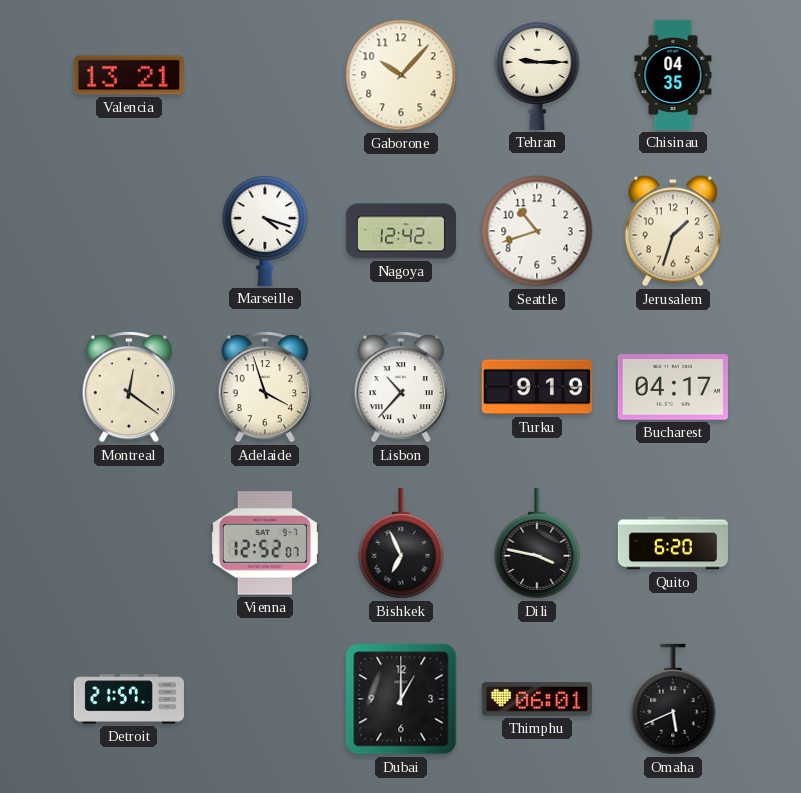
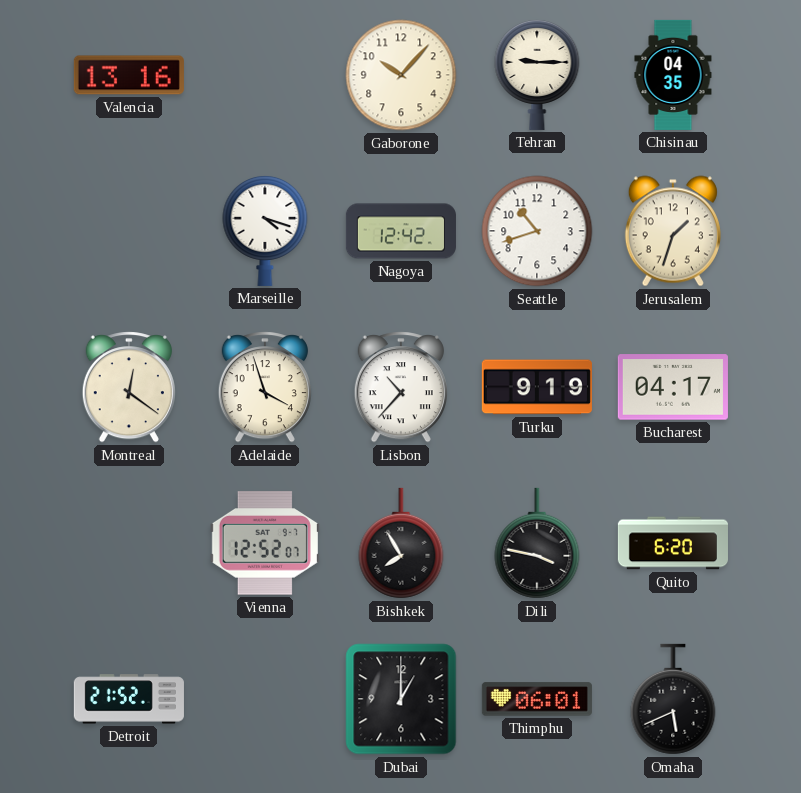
Valencia: 13:21 -> 13:16
Bishkek: 6:56 -> 7:55
Detroit: 21:57 -> 21:52
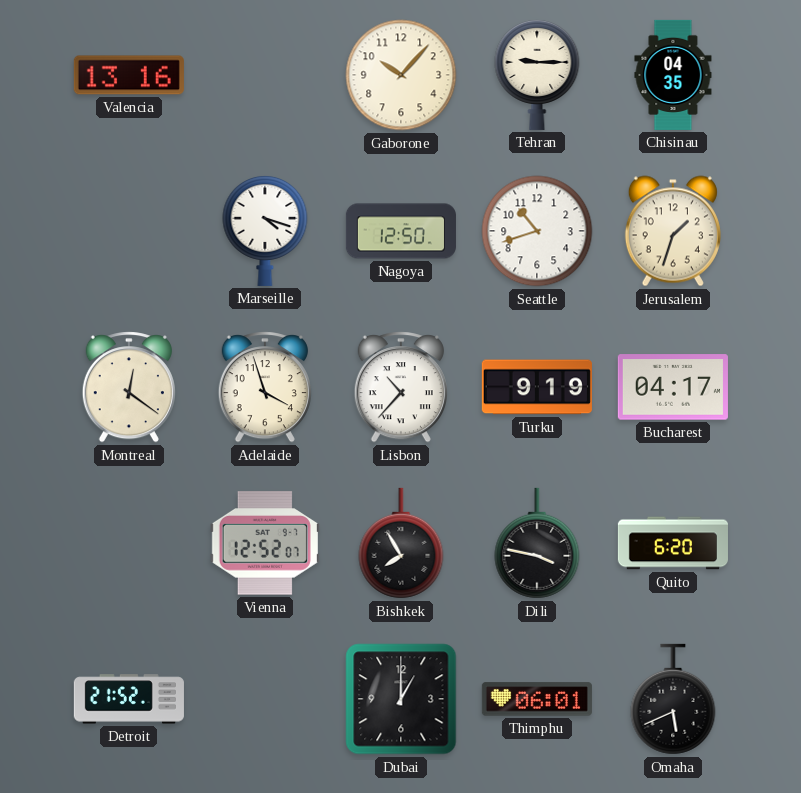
Nagoya: 12:42 -> 12:50
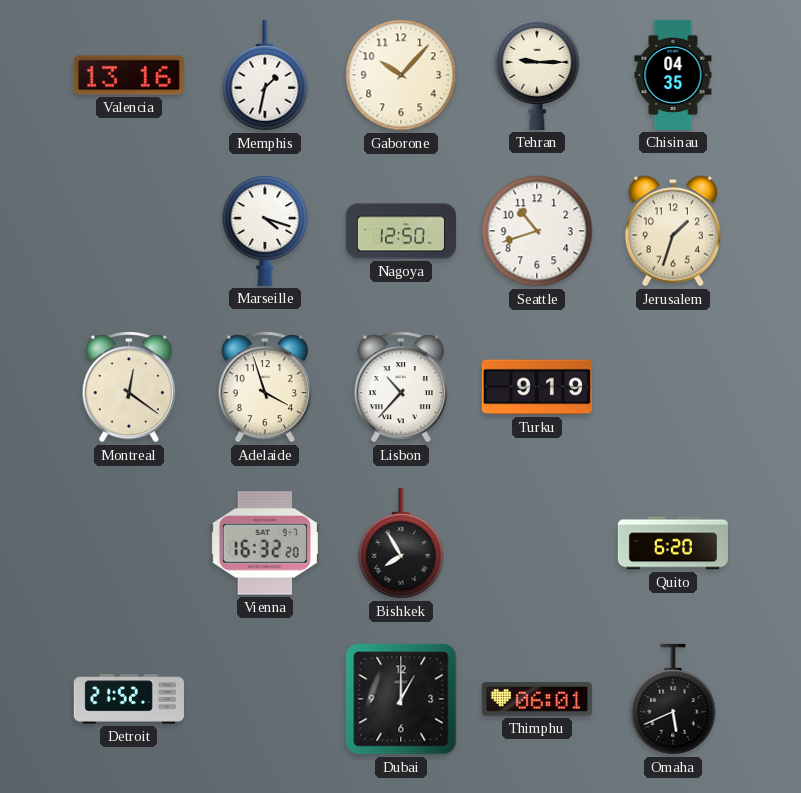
Memphis: none -> 1:32
Bucharest: 04:17 -> none
Vienna: 12:52 -> 16:32
Dili: 3:47 -> none
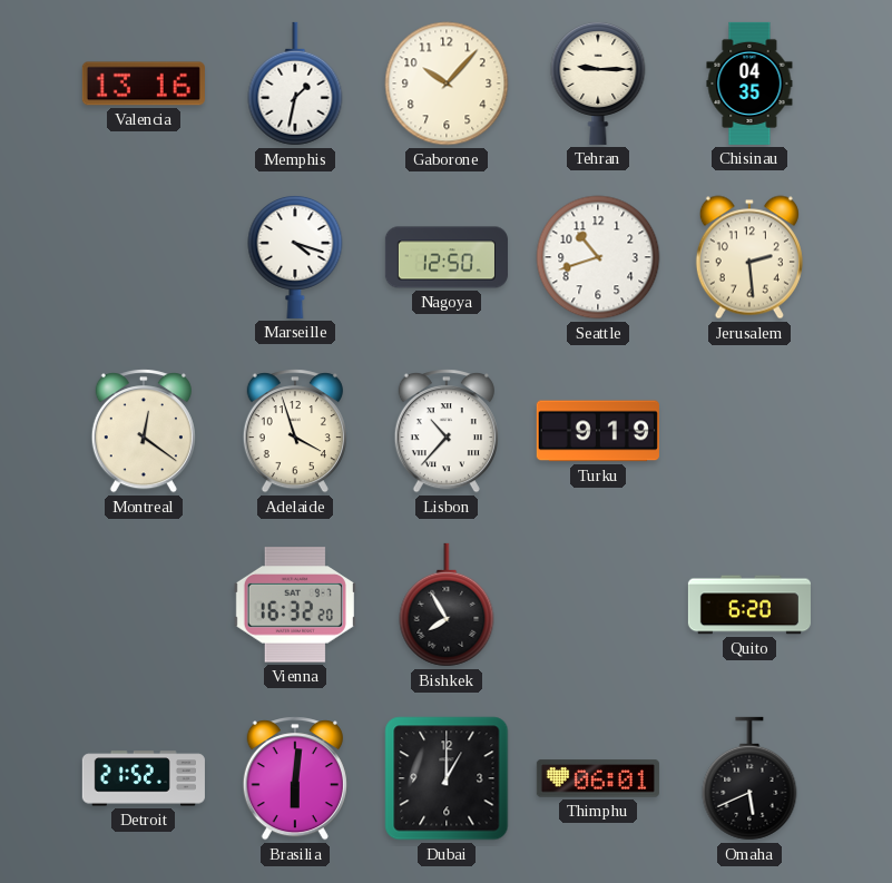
Jerusalem: 1:33 -> 2:29
Brasilia: none -> 6:01
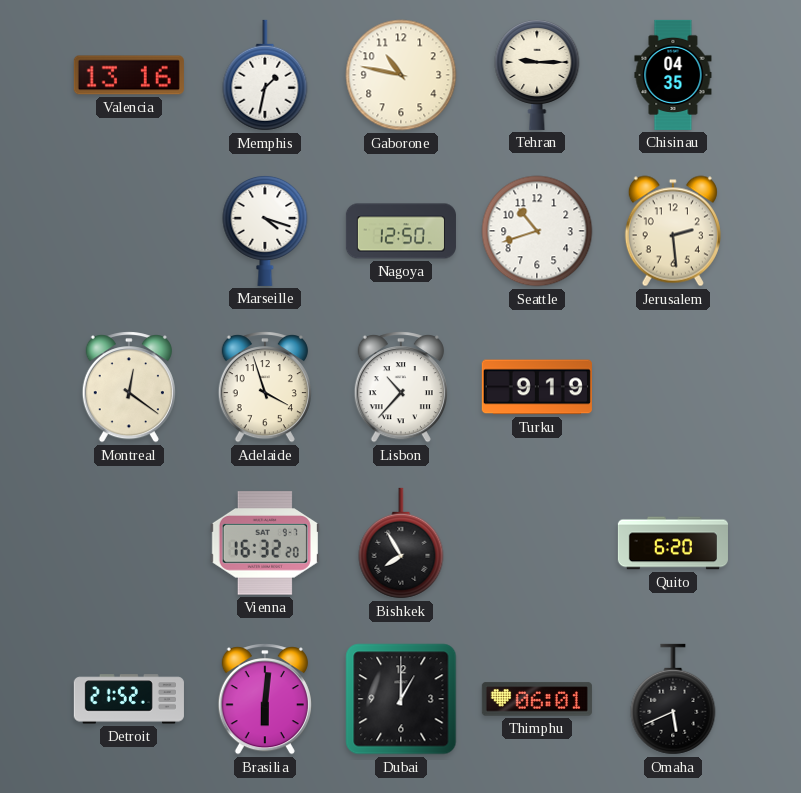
Gaborone: 10:07 -> 10:47
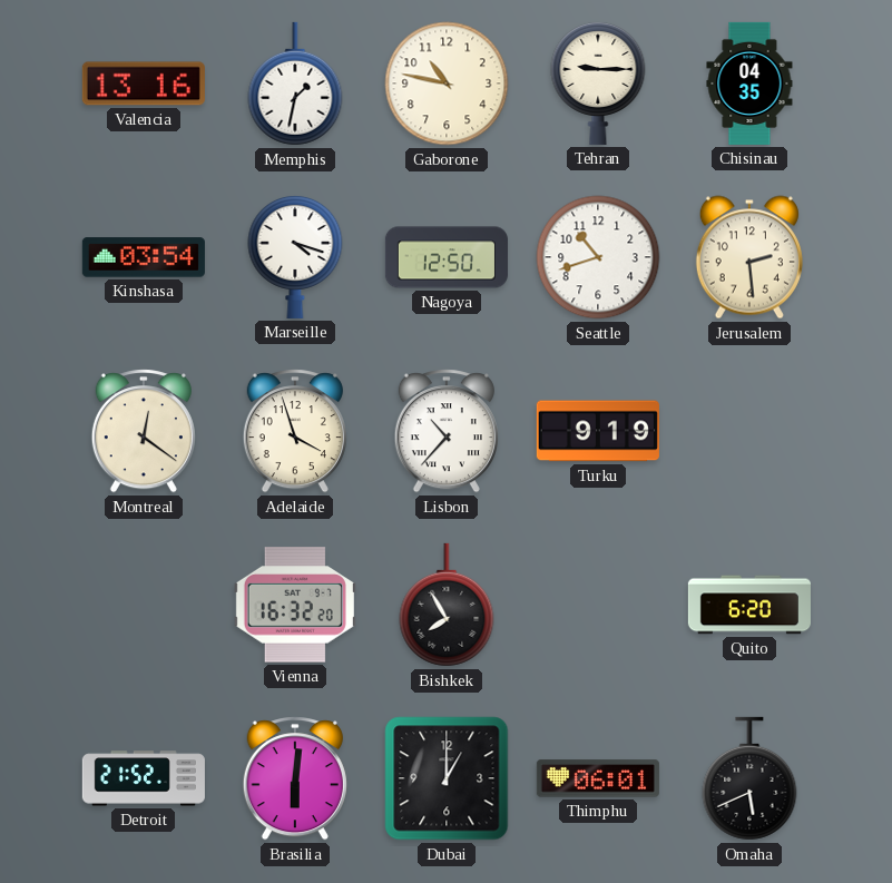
Kinshasa: none -> 03:54
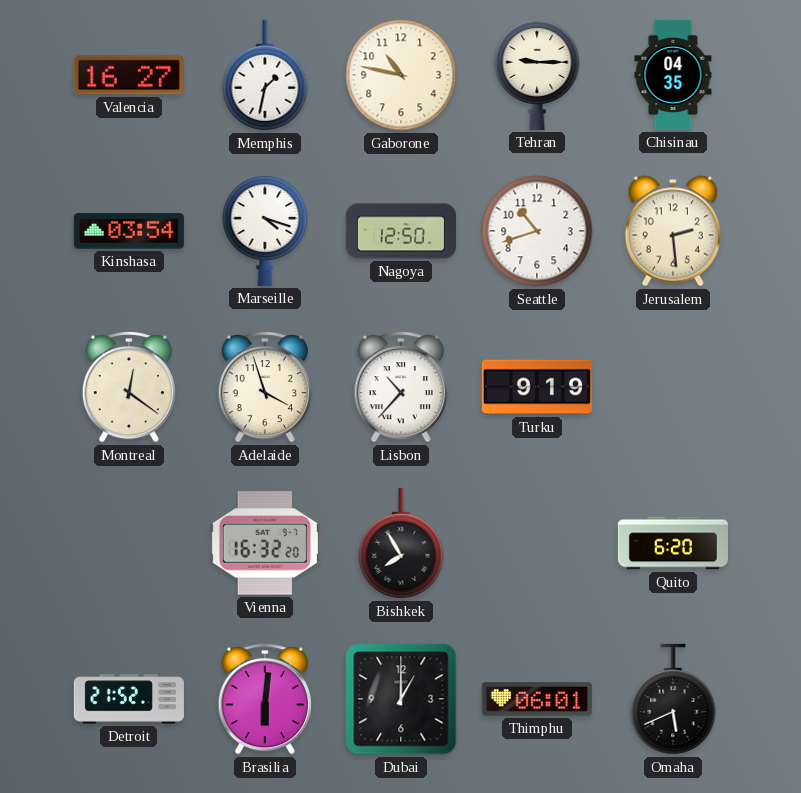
Valencia: 13:16 -> 16:27
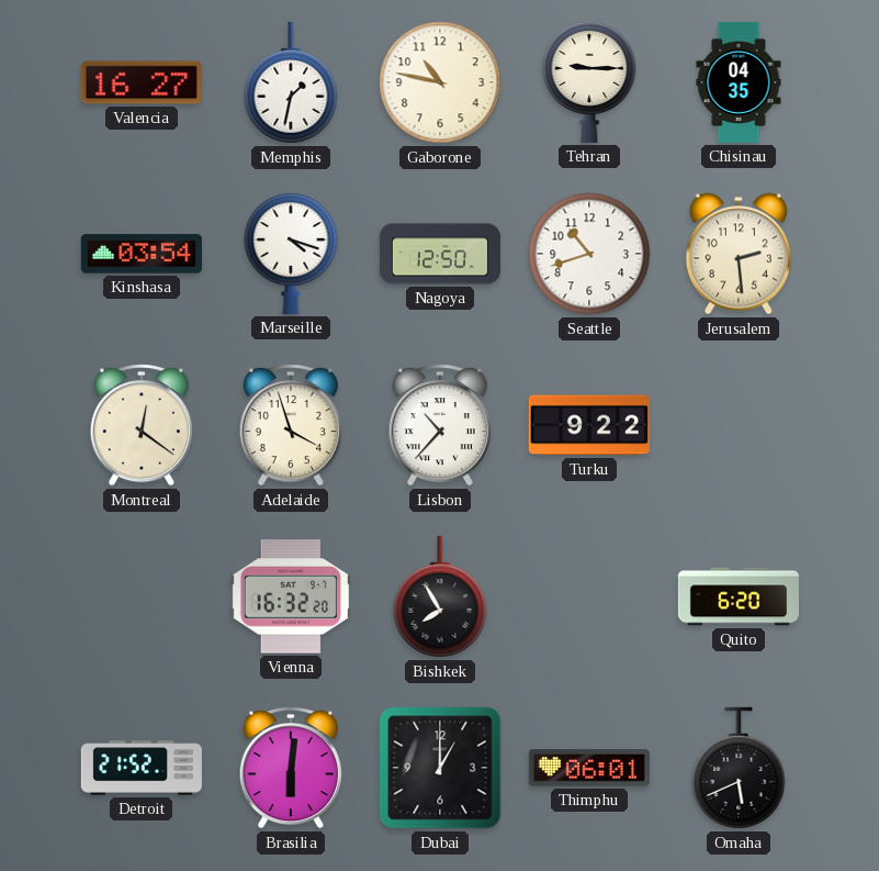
Turku: 9:19 -> 9:22
